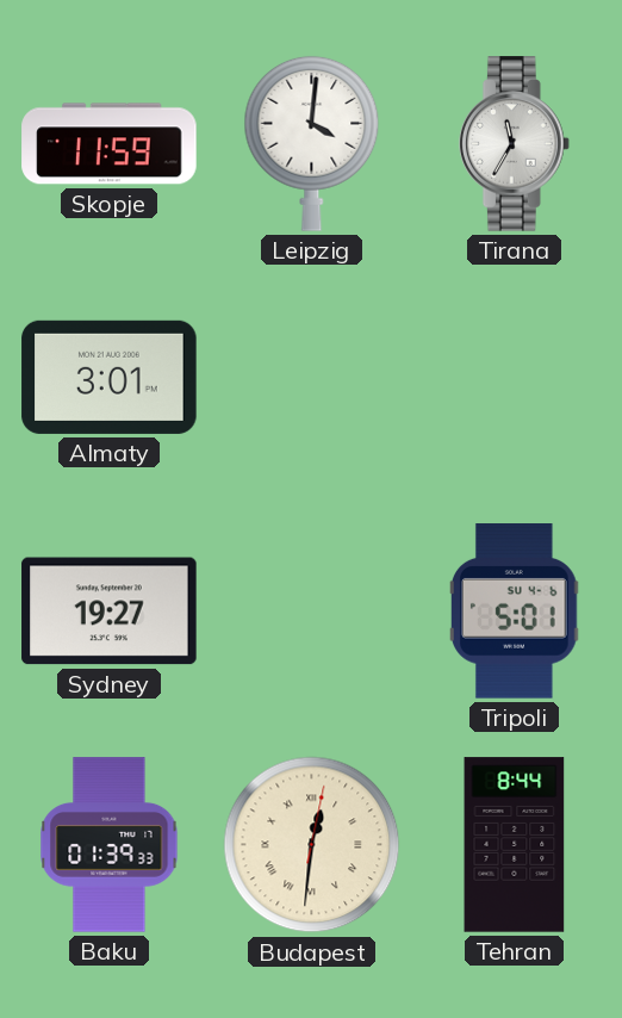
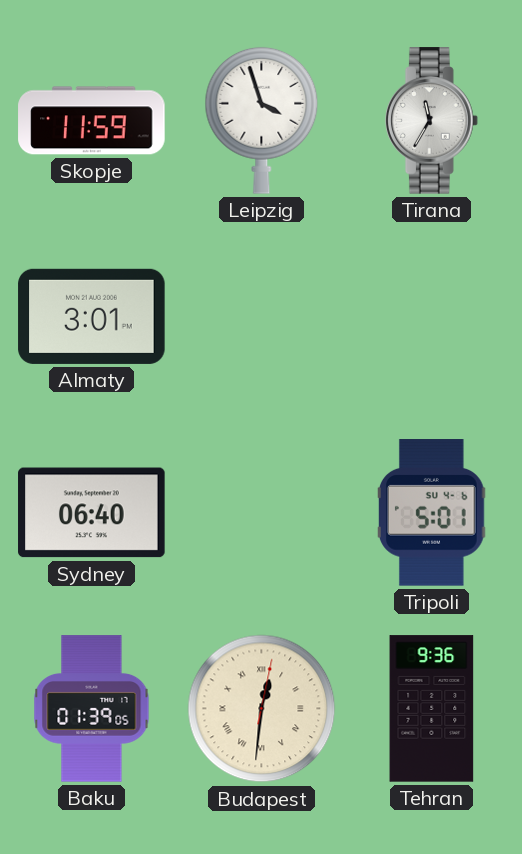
Leipzig: 4:01 -> 3:57
Sydney: 19:27 -> 06:40
Baku: 01:39:33 -> 01:39:05
Tehran: 8:44 -> 9:36
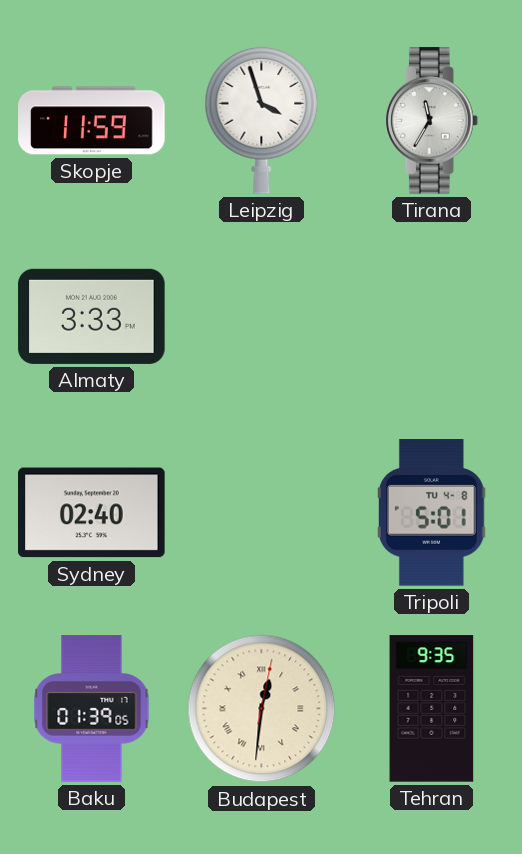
Almaty: 3:01 -> 3:33
Sydney: 06:40 -> 02:40
Tripoli date: SU 4-6 -> TU 4-8
Tehran: 9:36 -> 9:35
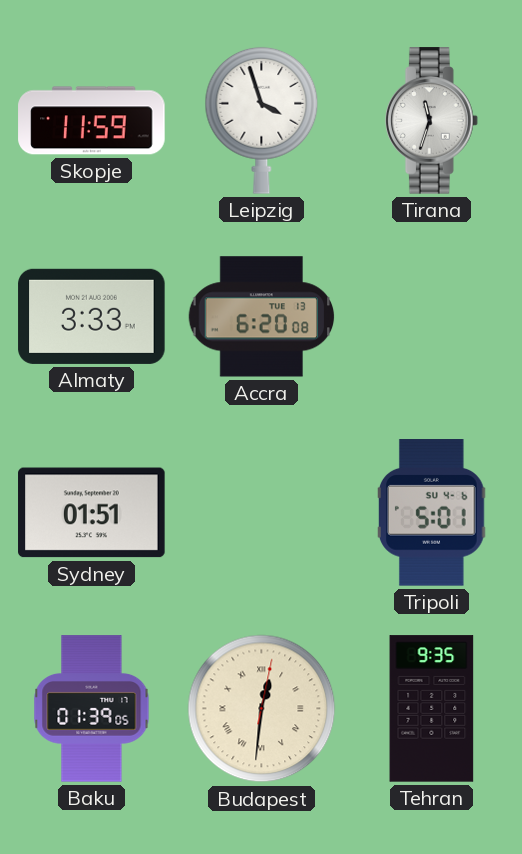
Tirana: 11:35 -> 11:33
Accra: none -> 6:20
Sydney: 02:40 -> 01:51
Tripoli date: TU 4-8 -> SU 4-6
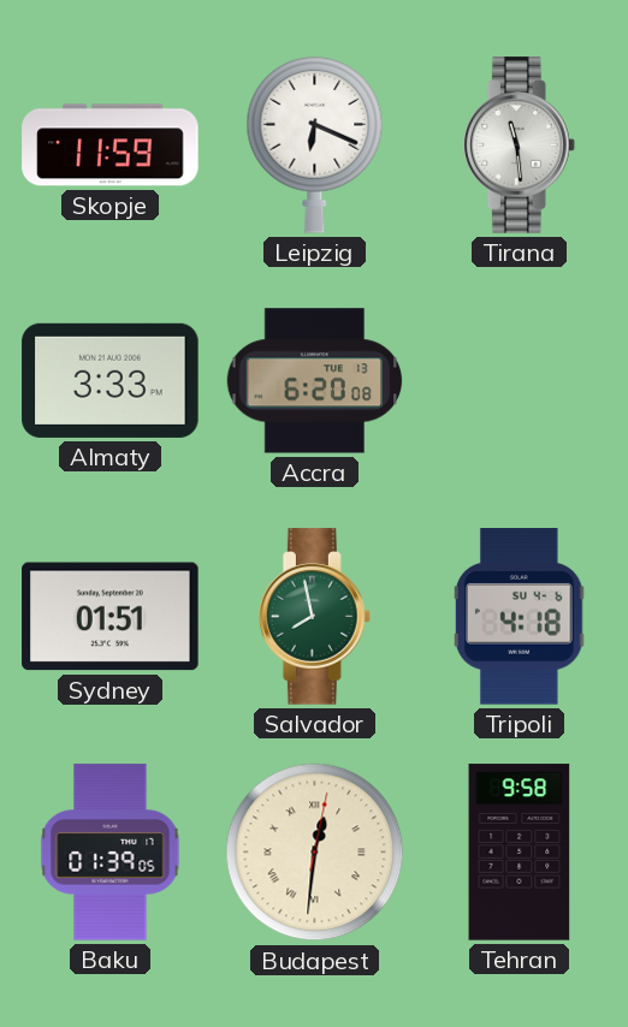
Leipzig: 3:57 -> 6:19
Tirana: 11:33 -> 11:29
Salvador: none -> 7:58
Tripoli: 5:01 -> 4:18
Tehran: 9:35 -> 9:58
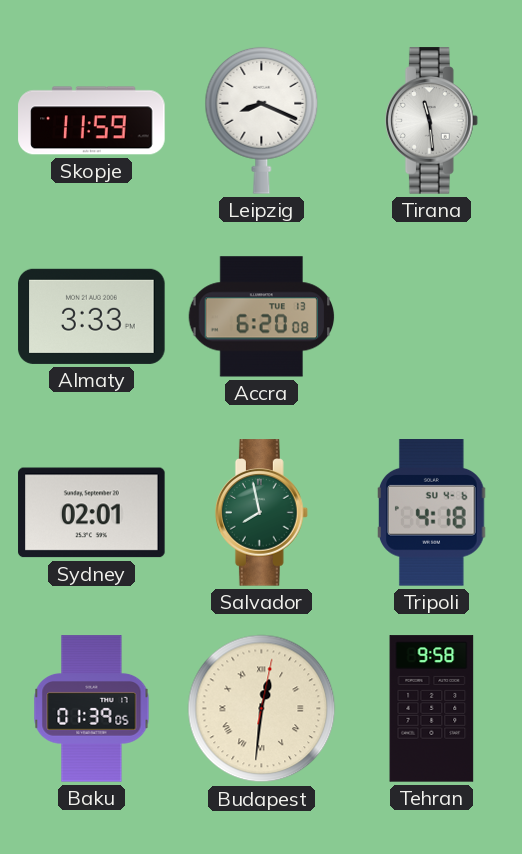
Leipzig: 6:19 -> 8:19
Sydney: 01:51 -> 02:01
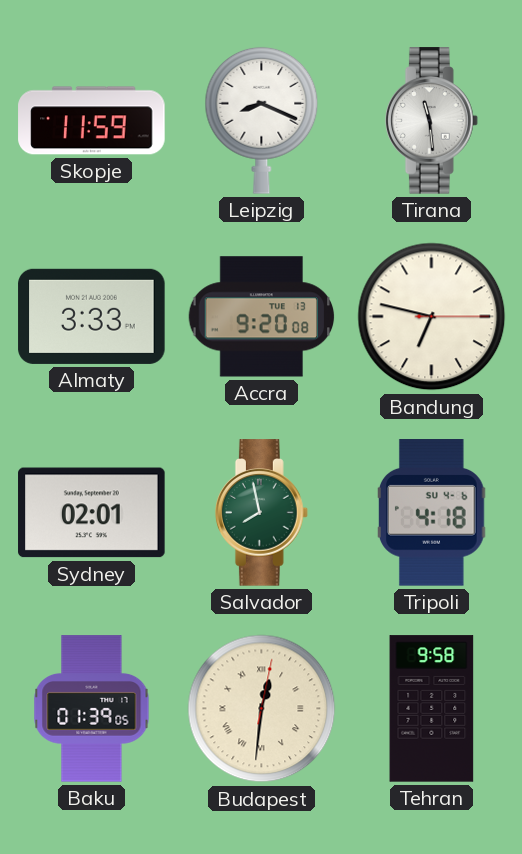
Accra: 6:20 -> 9:20
Bandung: none -> 6:47
